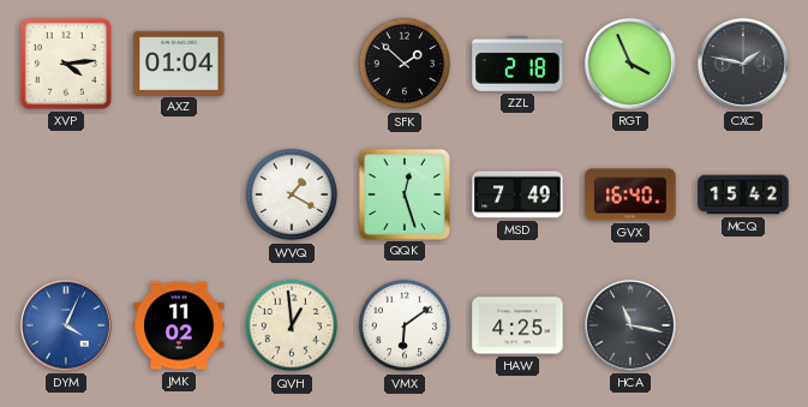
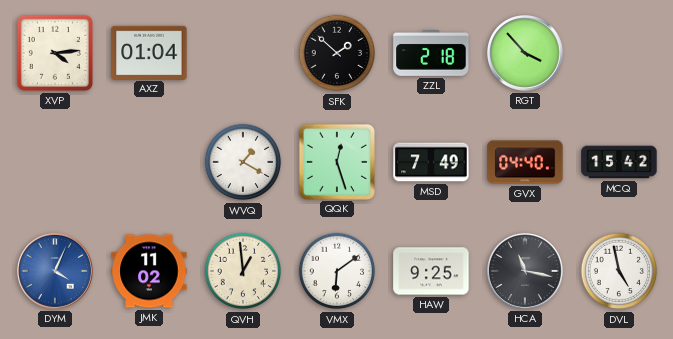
RGT: 3:56 -> 3:53
CXC: 1:47 -> none
GVX: 16:40 -> 04:40
HAW: 4:25 -> 9:25
DVL: none -> 4:58
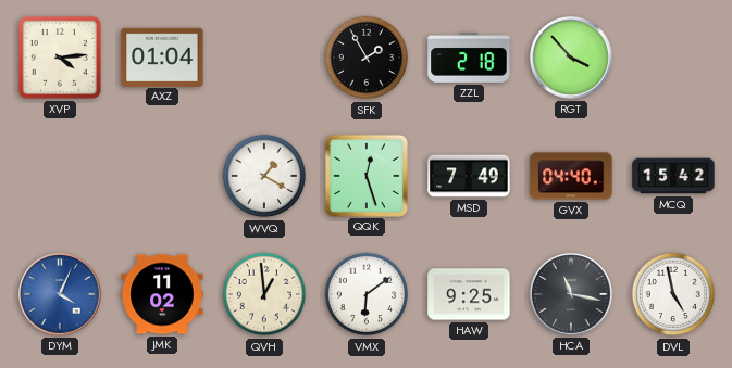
SFK: 1:52 -> 1:55
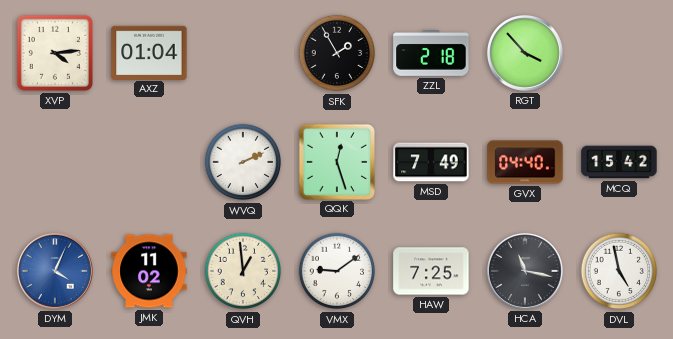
WVQ: 1:20 -> 2:11
VMX: 6:09 -> 9:09
HAW: 9:25 -> 7:25
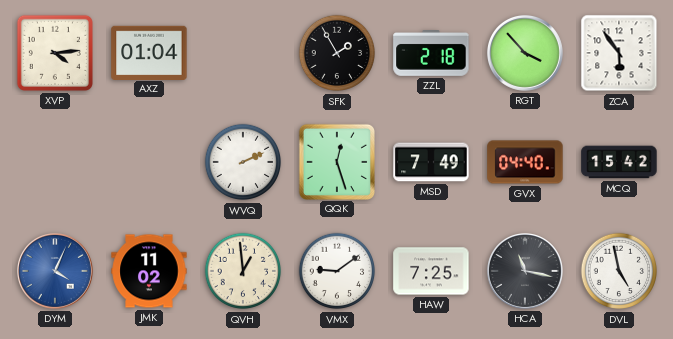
ZCA: none -> 5:54
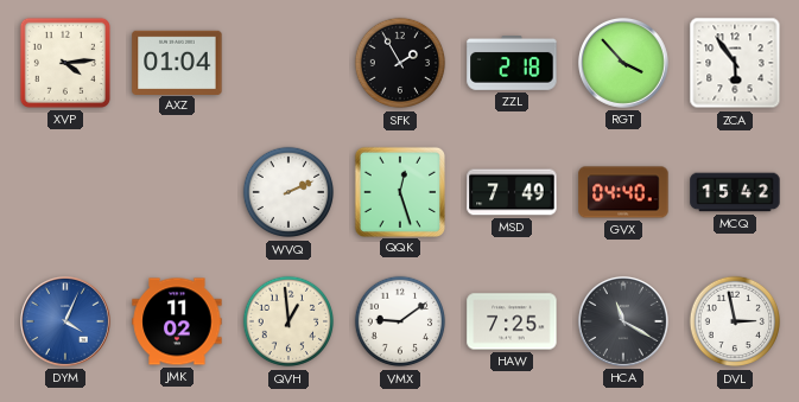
HCA: 11:17 -> 11:20
DVL: 4:58 -> 2:58
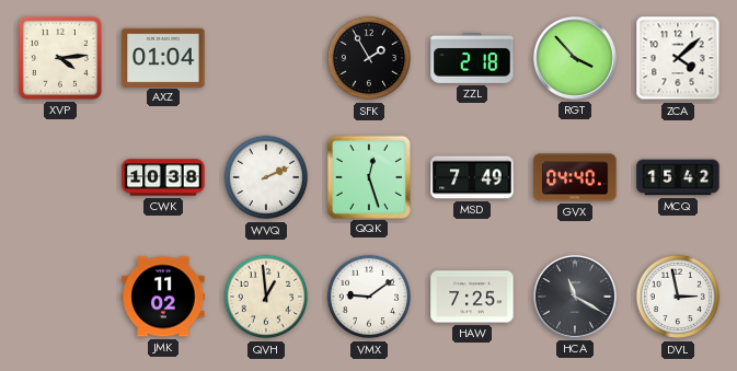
ZCA: 5:54 -> 4:08
CWK: none -> 10:38
DYM: 4:04 -> none
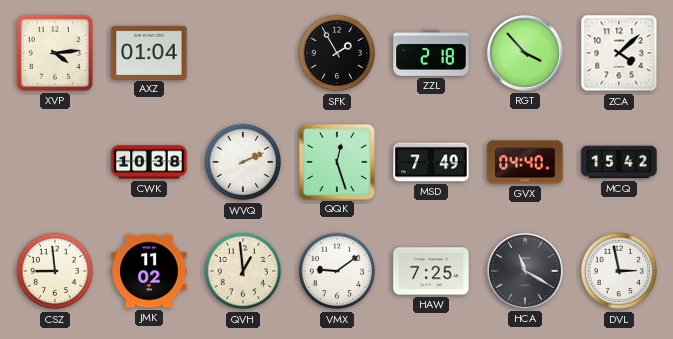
CSZ: none -> 8:59
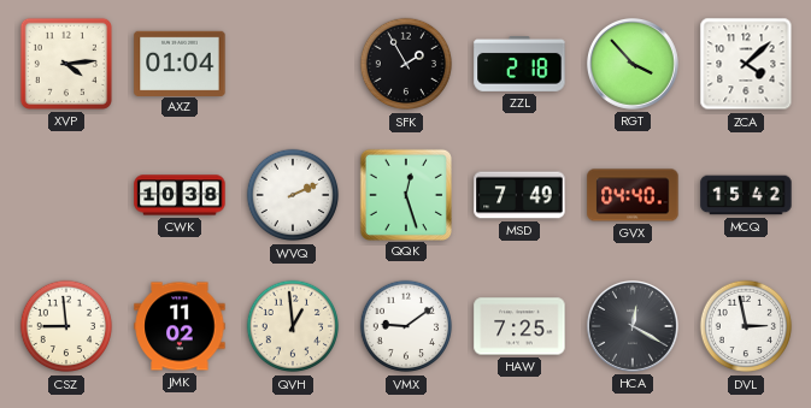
HCA: 11:20 -> 12:20
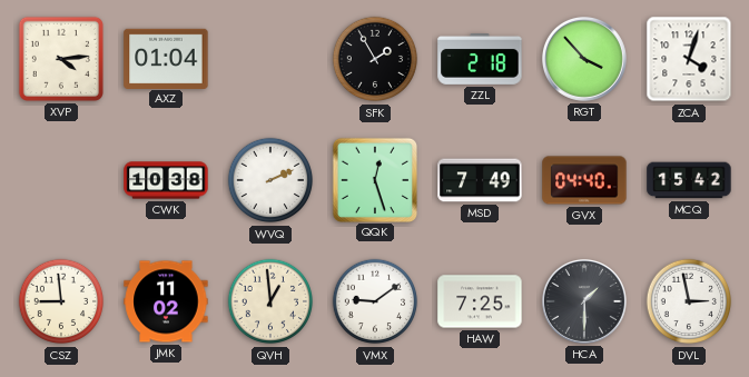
ZCA: 4:08 -> 4:03
HCA: 12:20 -> 1:30
